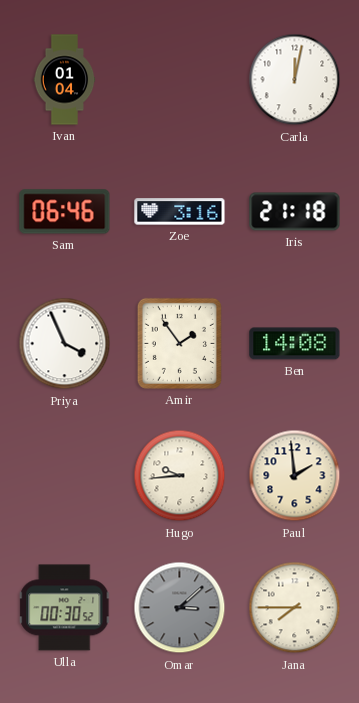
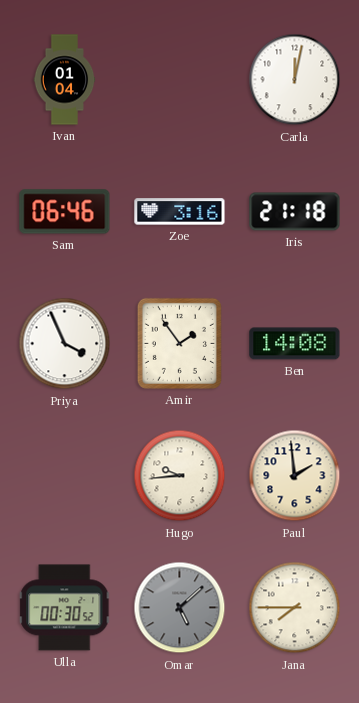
Omar: 3:08 -> 5:08
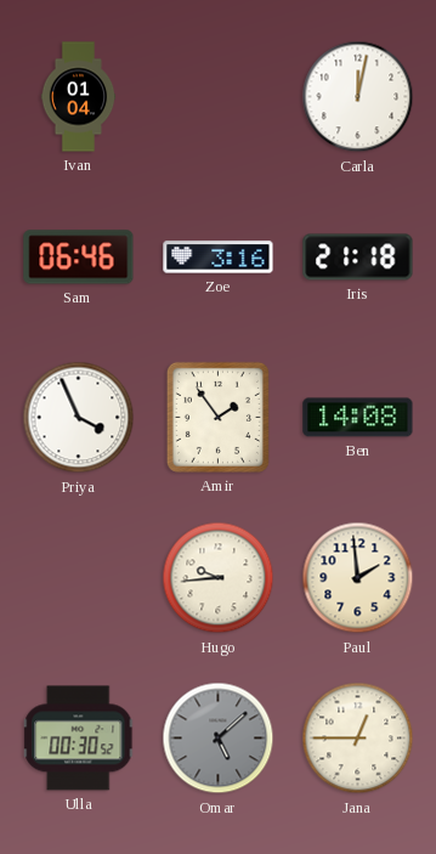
Jana: 7:45 -> 12:45
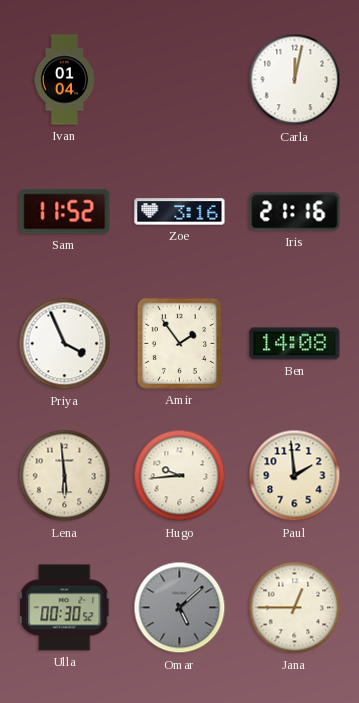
Sam: 06:46 -> 11:52
Iris: 21:18 -> 21:16
Lena: none -> 5:59
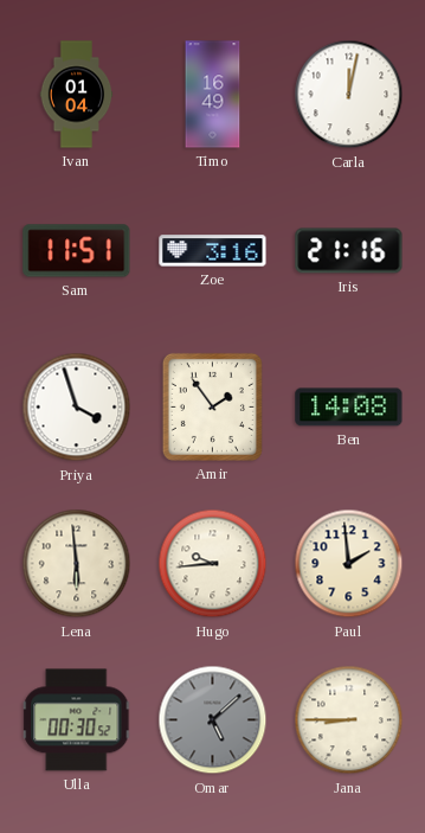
Timo: none -> 16:49
Sam: 11:52 -> 11:51
Priya: 3:56 -> 3:57
Jana: 12:45 -> 8:45
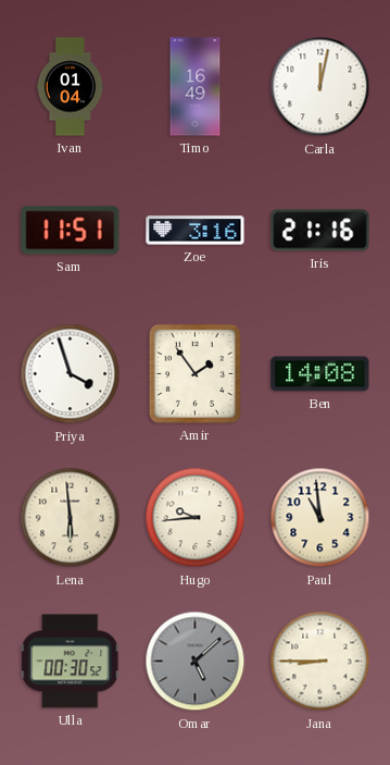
Paul: 1:59 -> 10:59
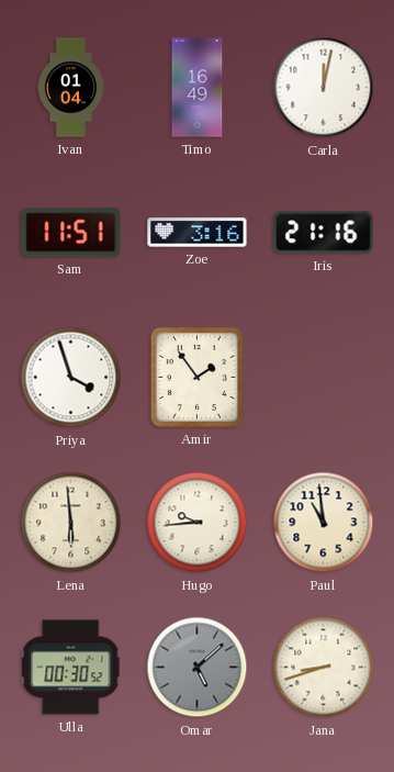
Ben: 14:08 -> none
Jana: 8:45 -> 8:42
